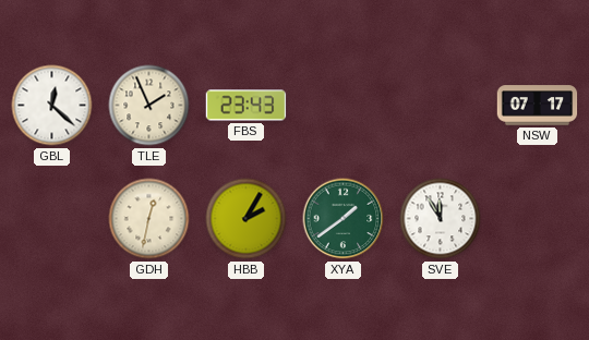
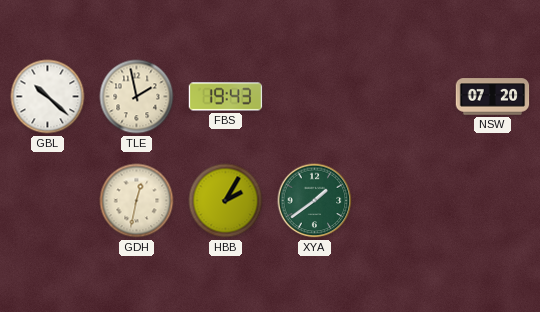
GBL: 12:22 -> 10:22
TLE: 1:56 -> 1:58
FBS: 23:43 -> 19:43
NSW: 07:17 -> 07:20
SVE: 11:55 -> none
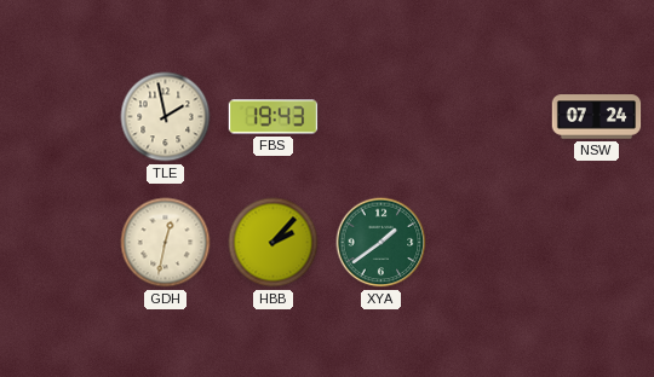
GBL: 10:22 -> none
NSW: 07:20 -> 07:24
HBB: 2:05 -> 2:07
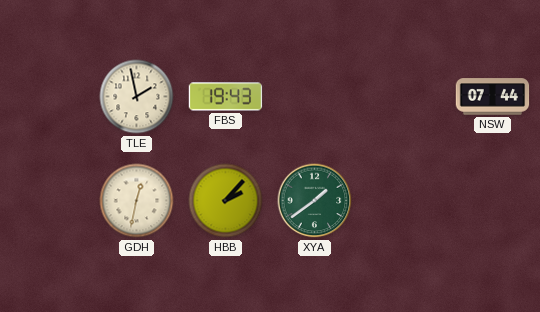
NSW: 07:24 -> 07:44
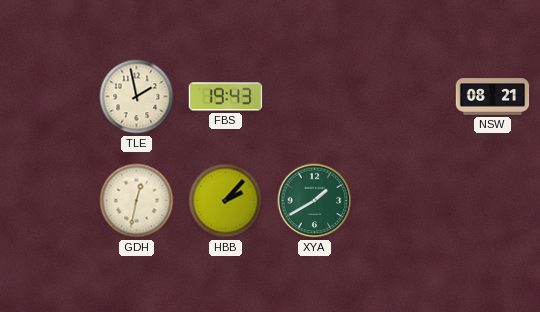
NSW: 07:44 -> 08:21
XYA: 1:39 -> 1:40
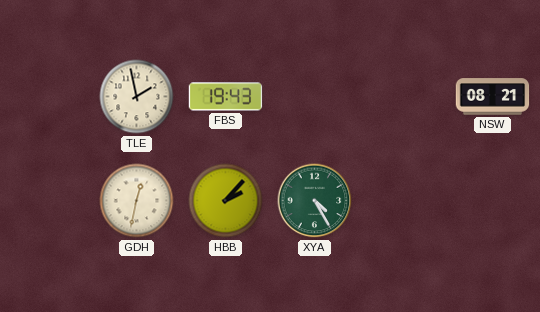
XYA: 1:40 -> 4:25
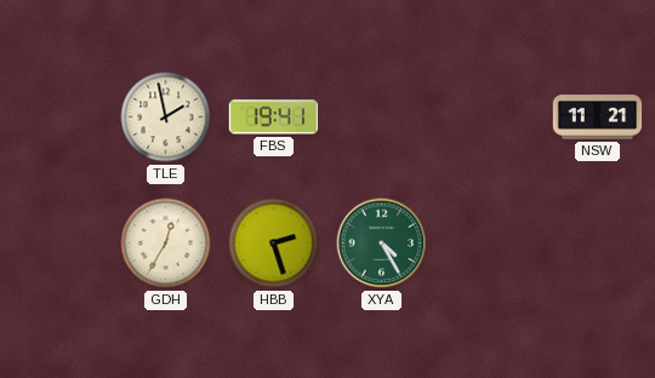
FBS: 19:43 -> 19:41
NSW: 08:21 -> 11:21
GDH: 12:32 -> 12:35
HBB: 2:07 -> 2:27
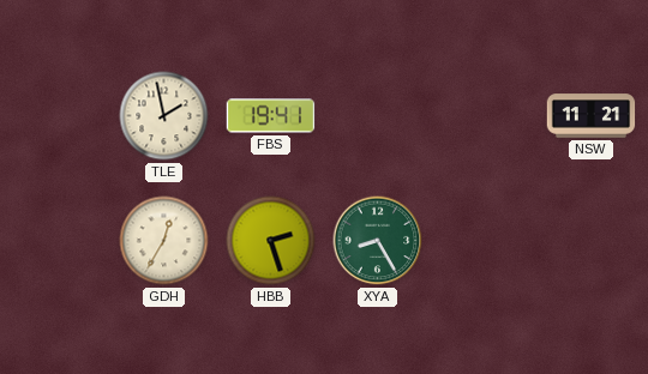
XYA: 4:25 -> 8:25
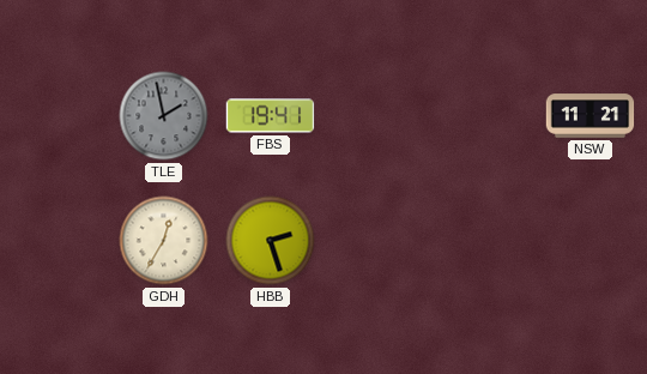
TLE dial: cream -> grey
XYA: 8:25 -> none
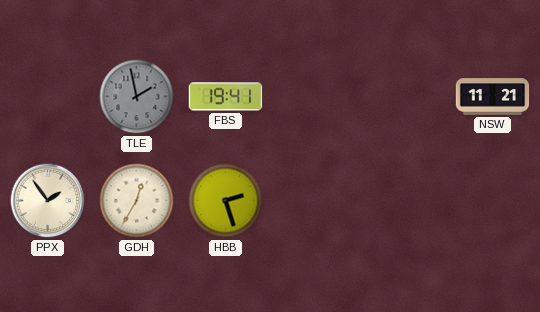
PPX: none -> 1:54
